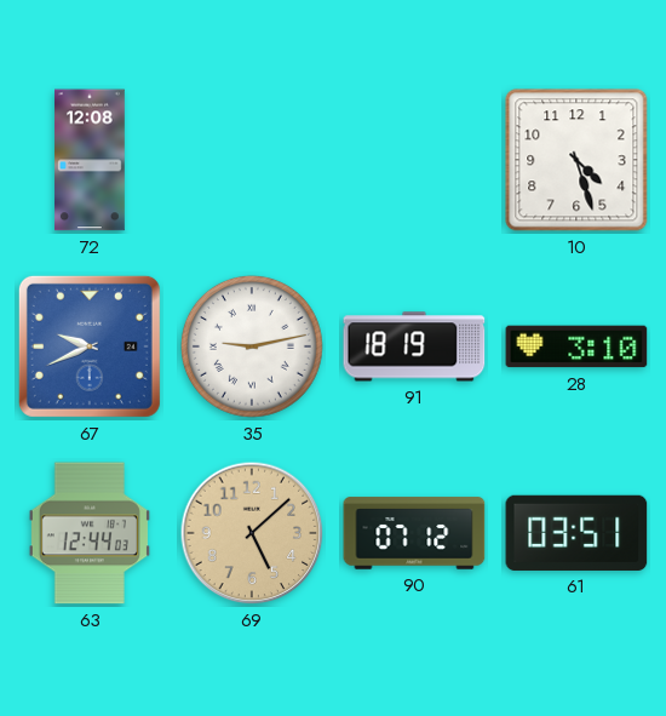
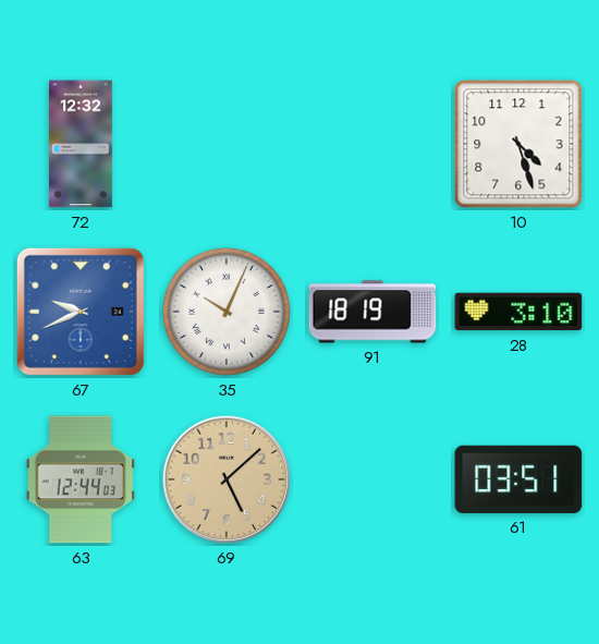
72: 12:08 -> 12:32
35: 9:13 -> 10:04
90: 07:12 -> none
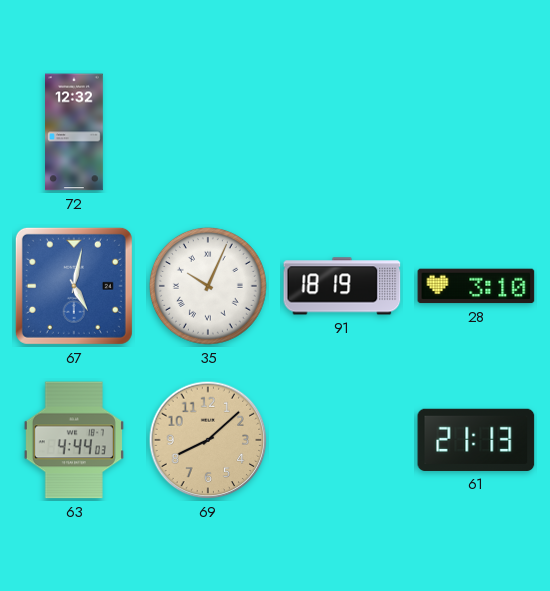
10: 4:27 -> none
67: 9:41 -> 5:02
63: 12:44 -> 4:44
69: 5:08 -> 8:08
61: 03:51 -> 21:13
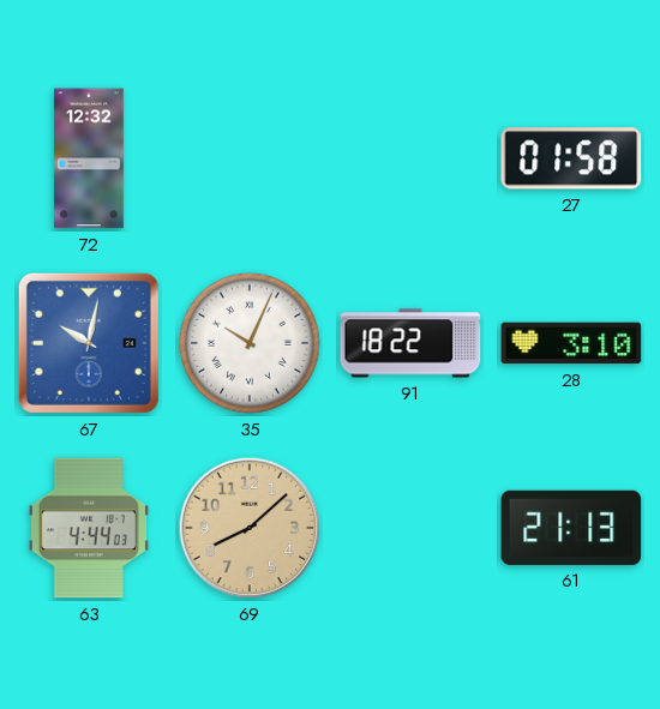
27: none -> 01:58
67: 5:02 -> 10:02
91: 18:19 -> 18:22
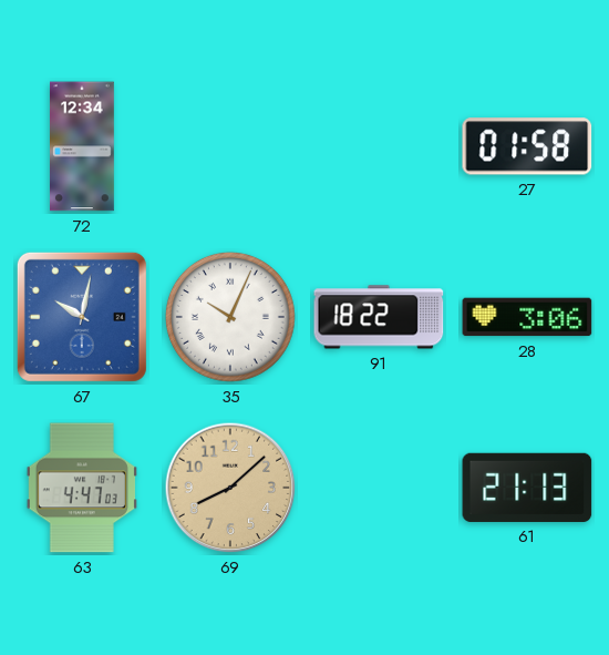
72: 12:32 -> 12:34
28: 3:10 -> 3:06
63: 4:44 -> 4:47
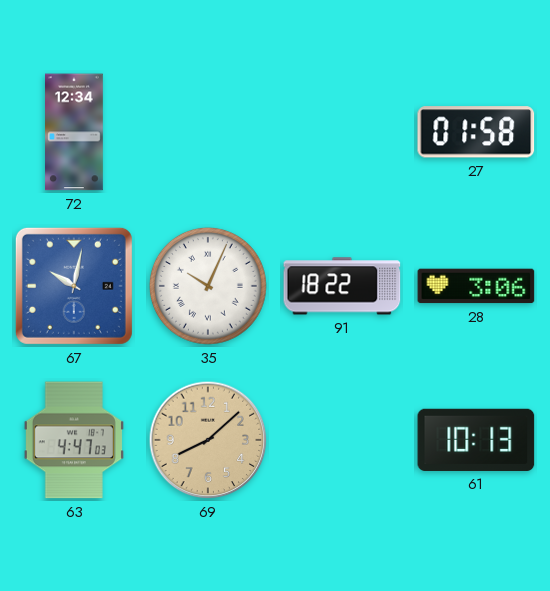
61: 21:13 -> 10:13
